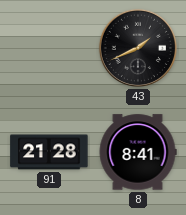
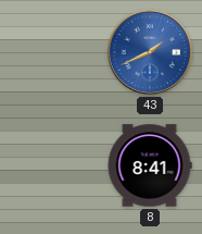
43 dial: black -> blue
91: 21:28 -> none
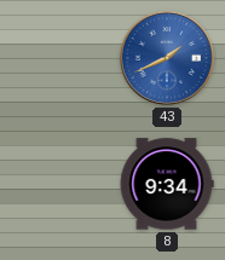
8: 8:41 -> 9:34
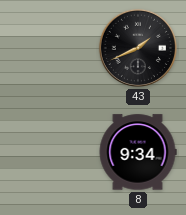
43 dial: blue -> black
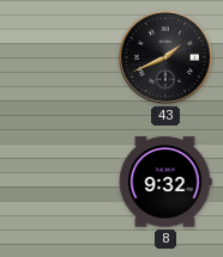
8: 9:34 -> 9:32
